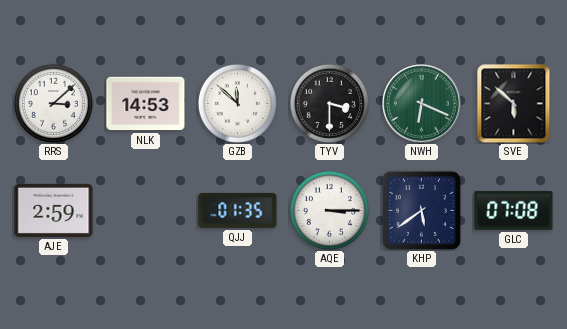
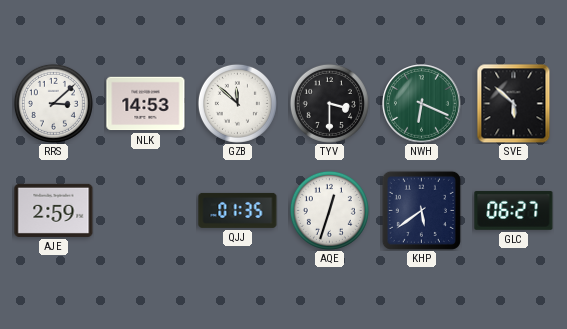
AQE: 3:15 -> 12:33
GLC: 07:08 -> 06:27
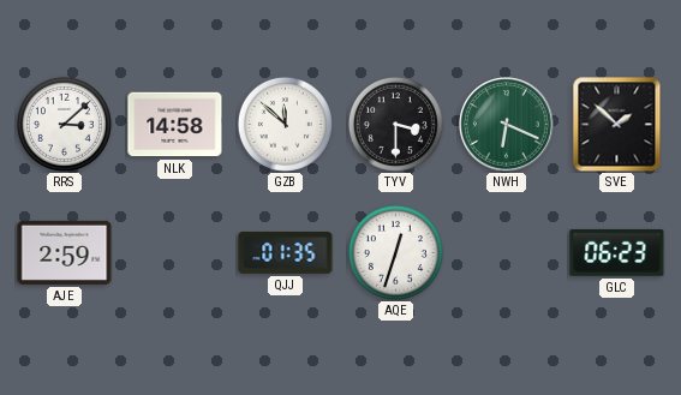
NLK: 14:53 -> 14:58
SVE: 5:52 -> 1:52
KHP: 5:39 -> none
GLC: 06:27 -> 06:23
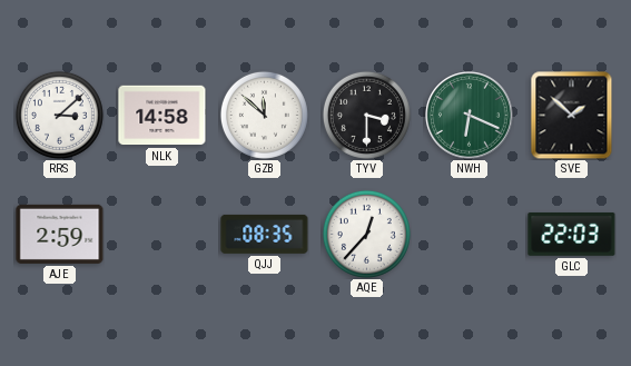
QJJ: 01:35 -> 08:35
AQE: 12:33 -> 12:37
GLC: 06:23 -> 22:03
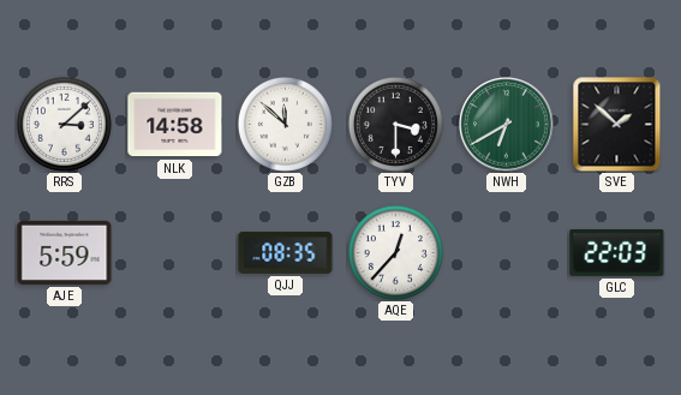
NWH: 6:19 -> 6:40
AJE: 2:59 -> 5:59
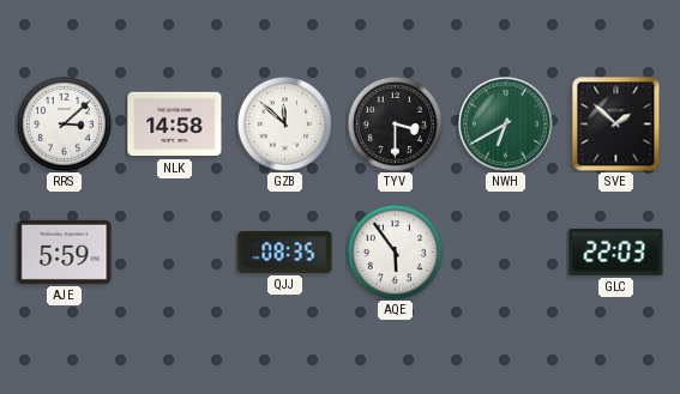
AQE: 12:37 -> 5:54
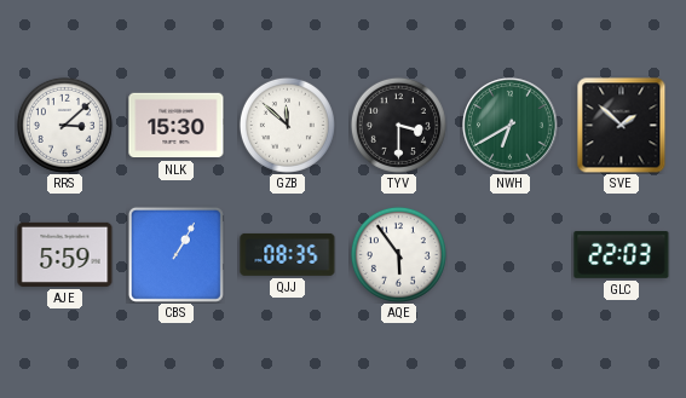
NLK: 14:58 -> 15:30
CBS: none -> 1:05
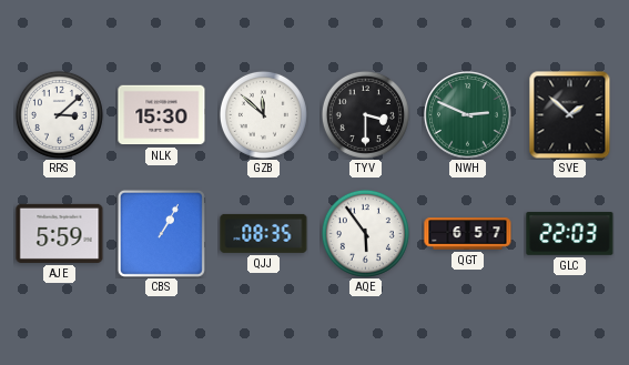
NWH: 6:40 -> 2:49
QGT: none -> 6:57
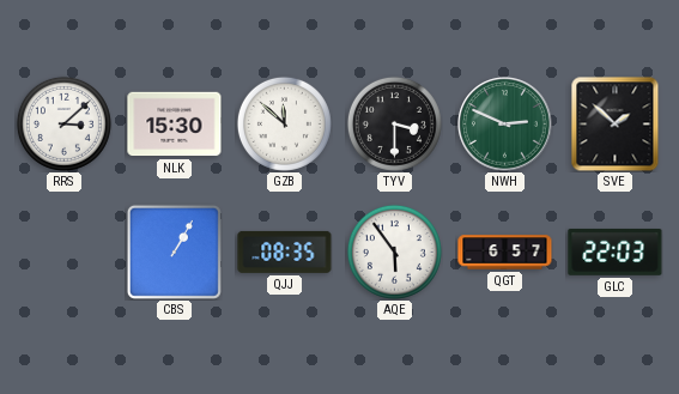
AJE: 5:59 -> none
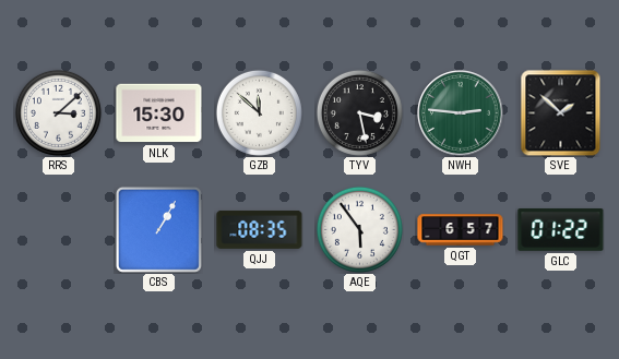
TYV: 3:30 -> 3:28
NWH: 2:49 -> 2:46
GLC: 22:03 -> 01:22
